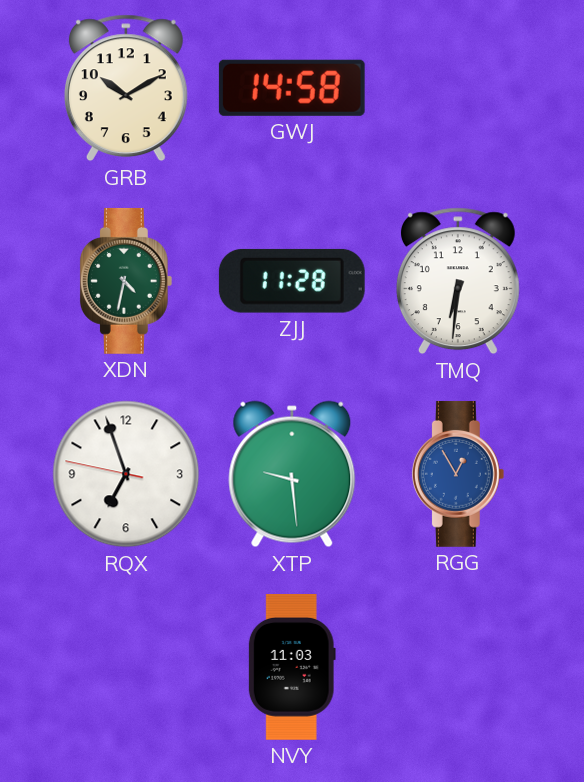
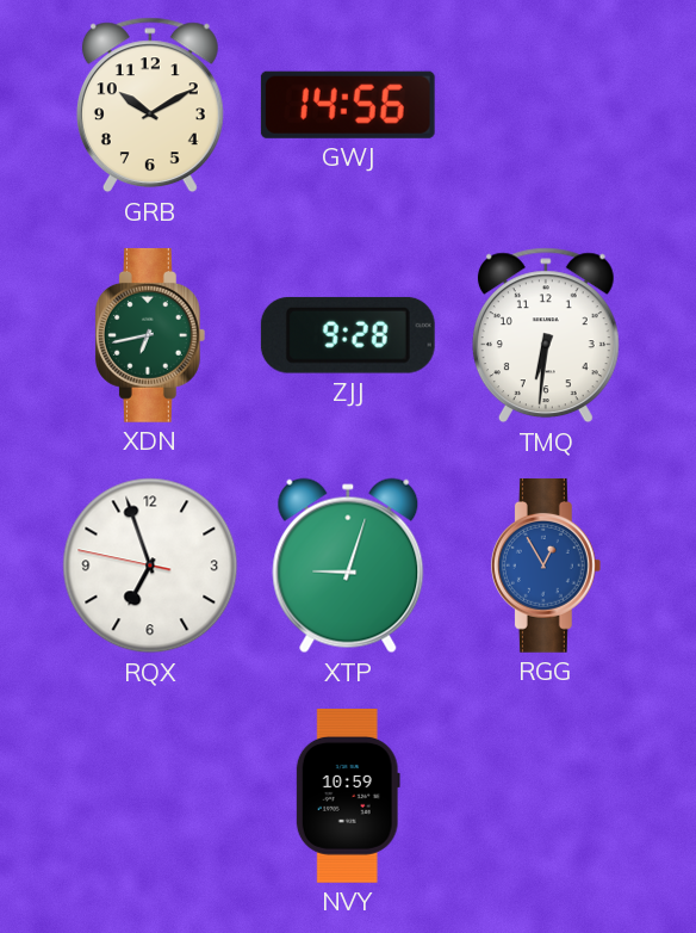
GWJ: 14:58 -> 14:56
XDN: 4:32 -> 6:43
ZJJ: 11:28 -> 9:28
XTP: 9:29 -> 9:03
NVY: 11:03 -> 10:59
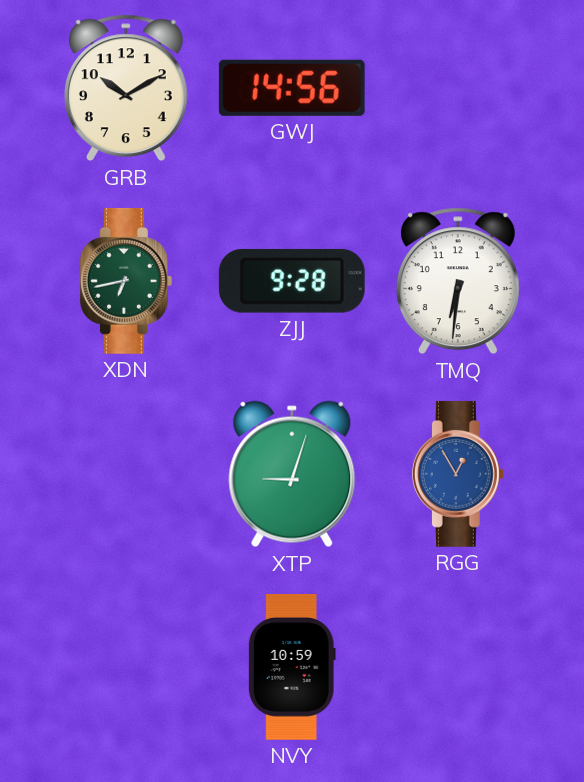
RQX: 6:56 -> none
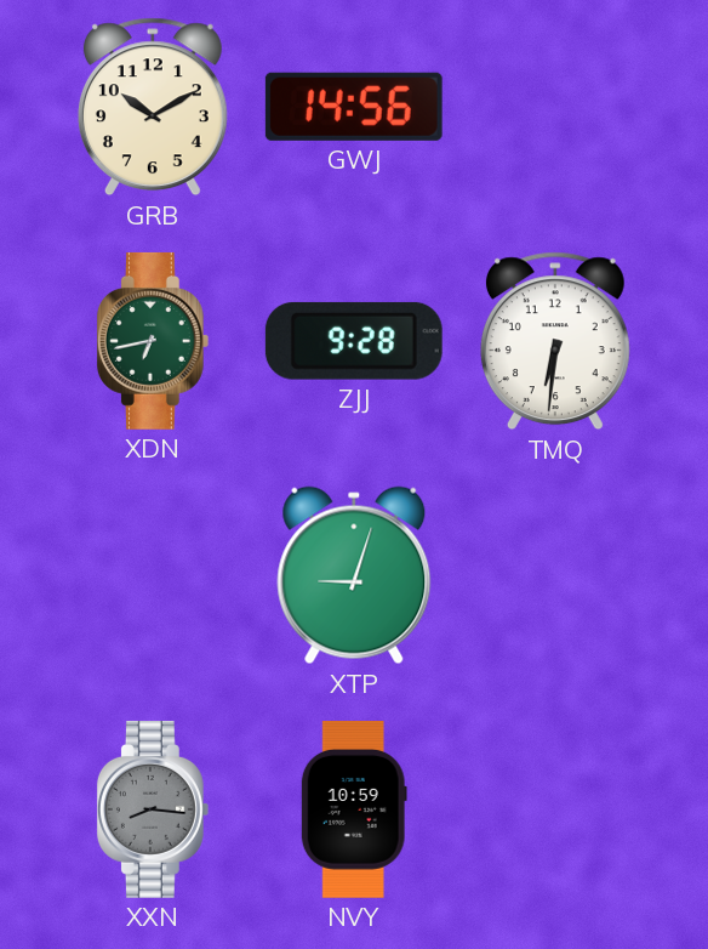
RGG: 12:55 -> none
XXN: none -> 8:16
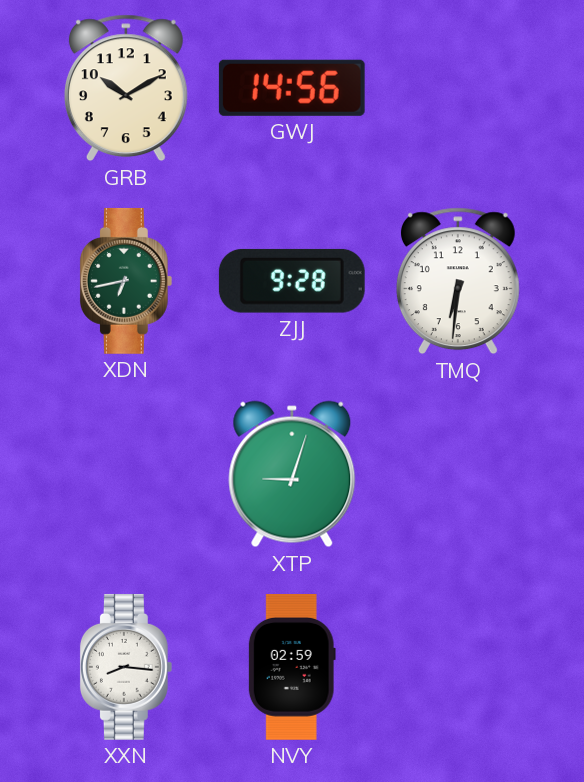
XXN dial: grey -> white
NVY: 10:59 -> 02:59
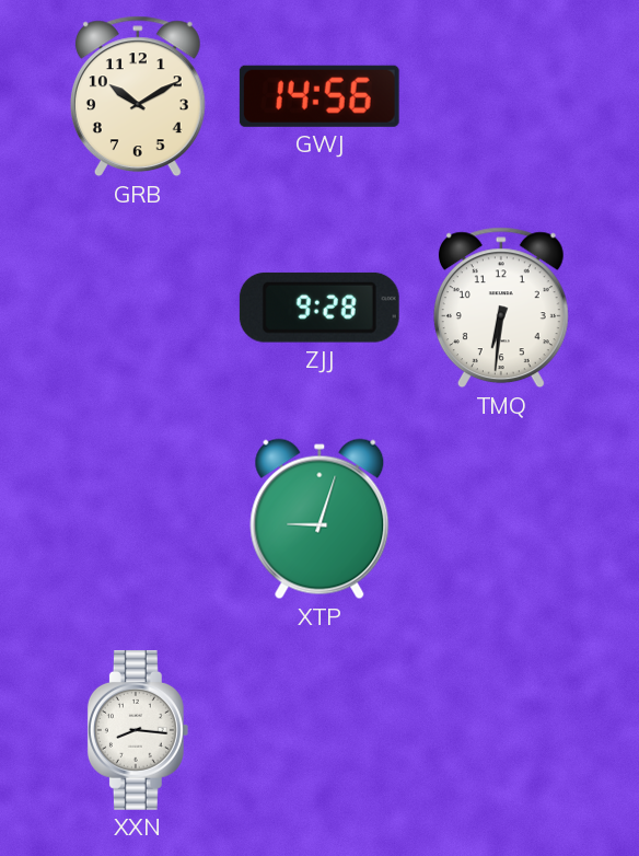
XDN: 6:43 -> none
NVY: 02:59 -> none
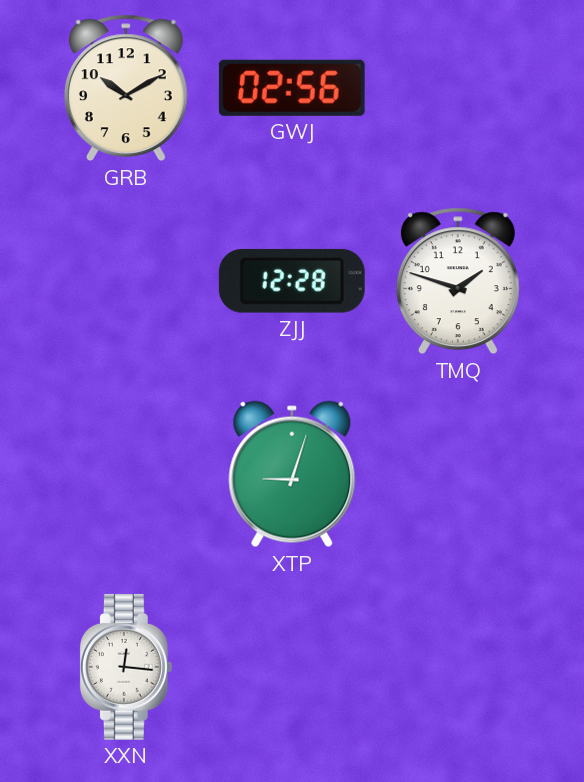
GWJ: 14:56 -> 02:56
ZJJ: 9:28 -> 12:28
TMQ: 6:31 -> 1:48
XXN: 8:16 -> 12:16
